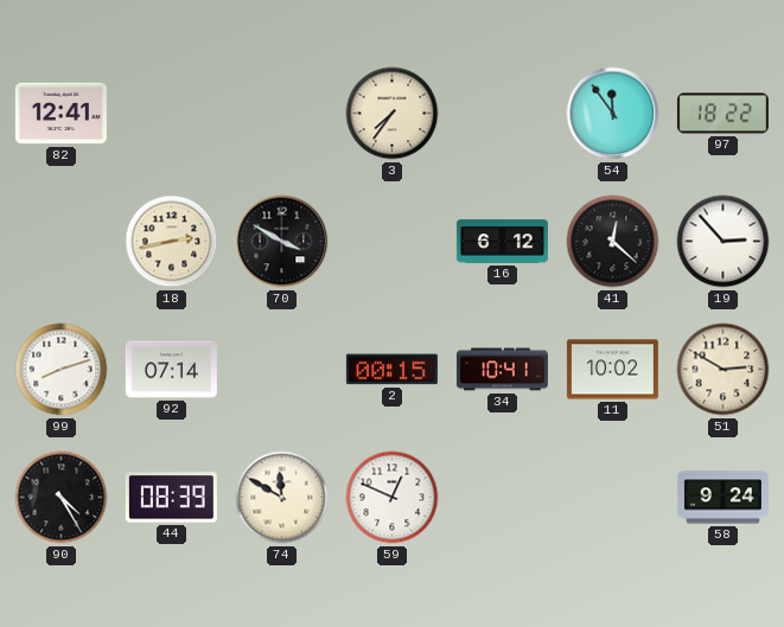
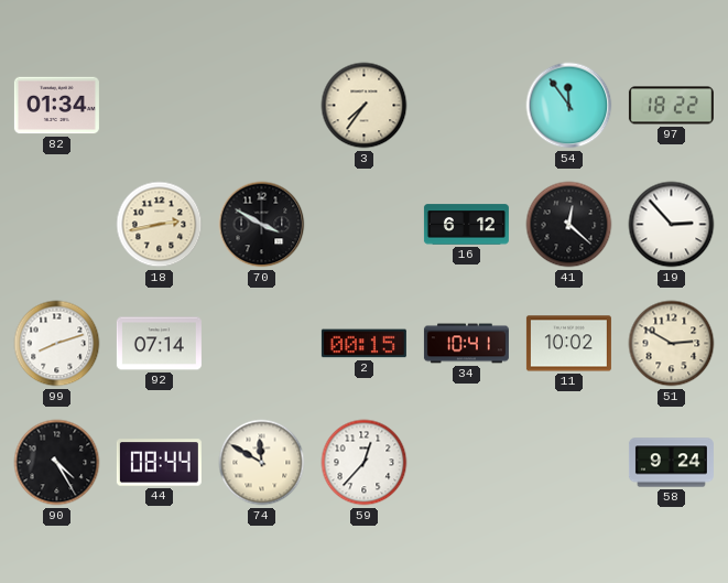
82: 12:41 -> 01:34
44: 08:39 -> 08:44
59: 12:49 -> 12:37
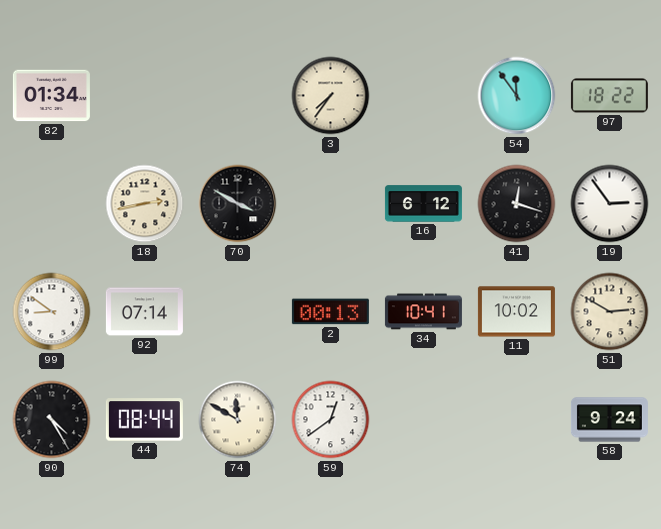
41: 12:22 -> 12:18
19: 2:53 -> 2:54
99: 8:12 -> 8:51
2: 00:15 -> 00:13
59: 12:37 -> 12:39
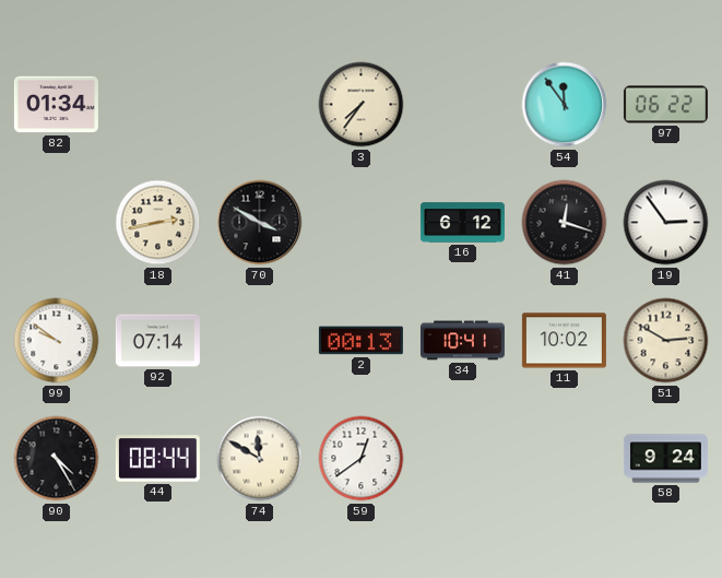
97: 18:22 -> 06:22
99: 8:51 -> 9:51
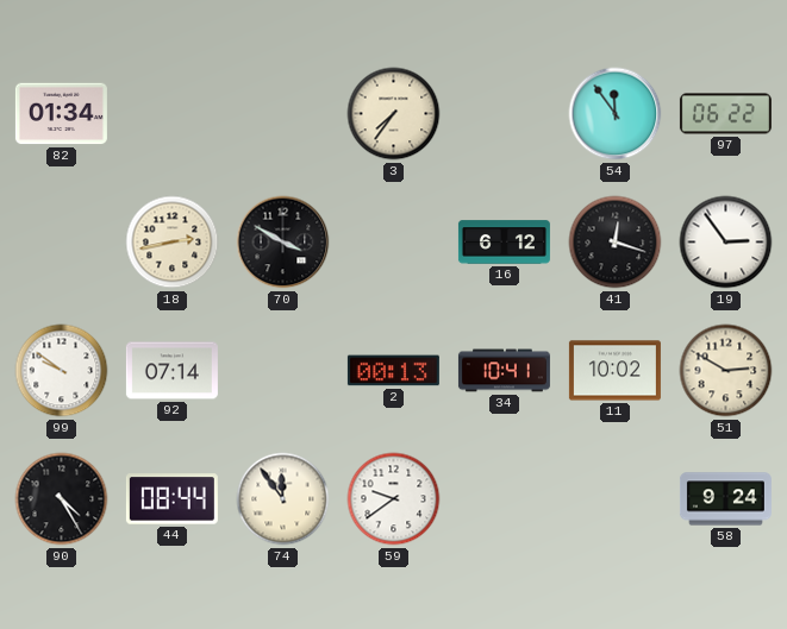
74: 11:50 -> 11:54
59: 12:39 -> 9:39
